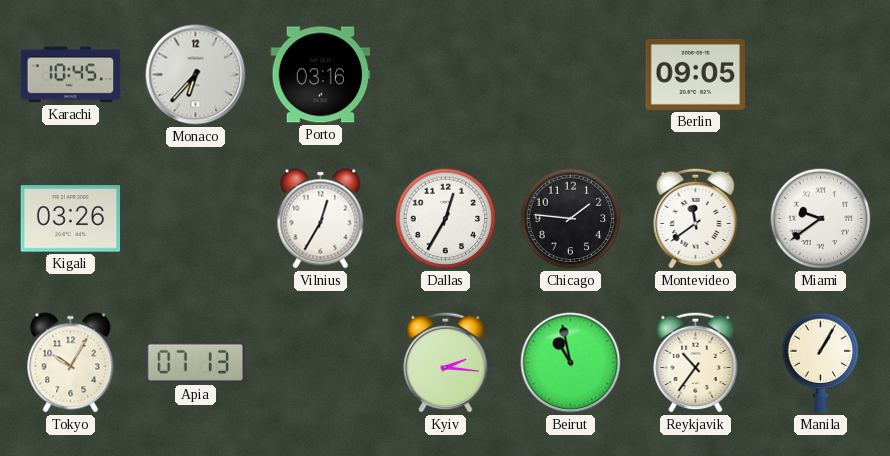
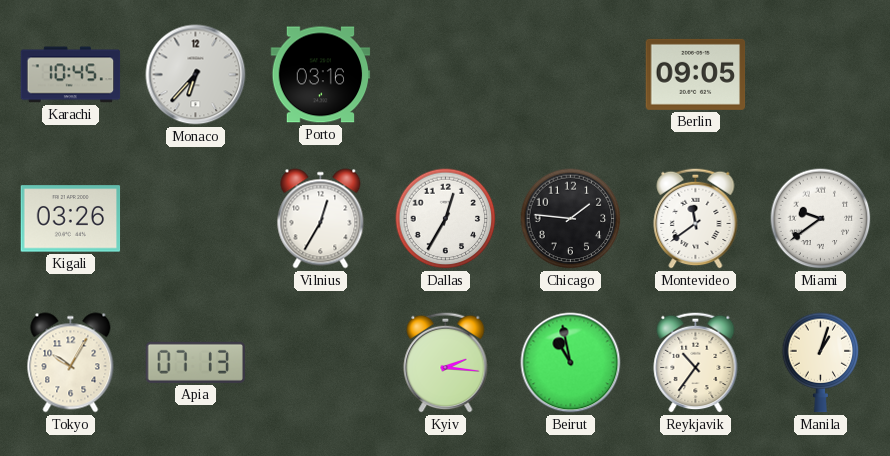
Manila: 1:05 -> 1:03
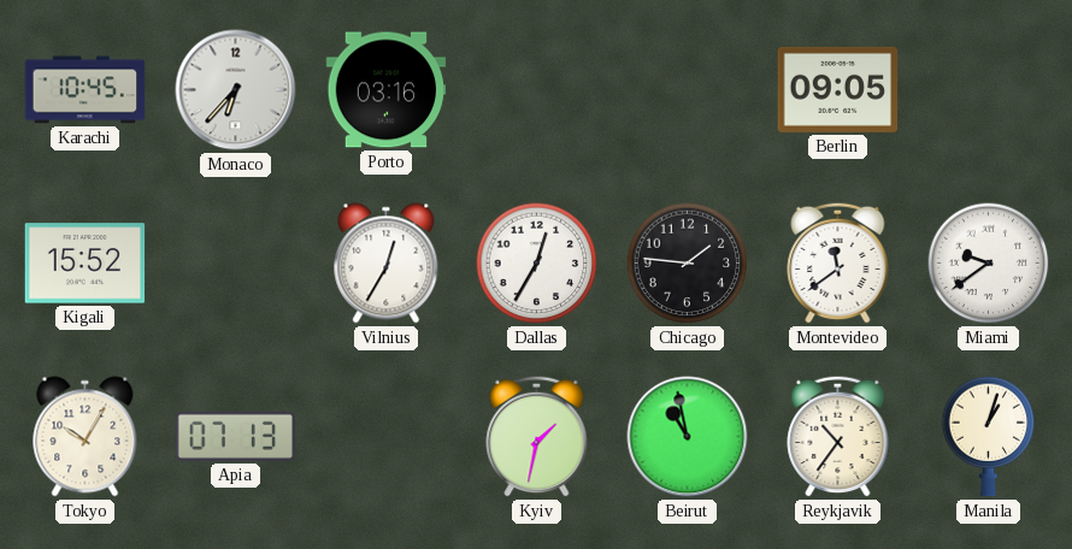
Kigali: 03:26 -> 15:52
Kyiv: 2:16 -> 1:32
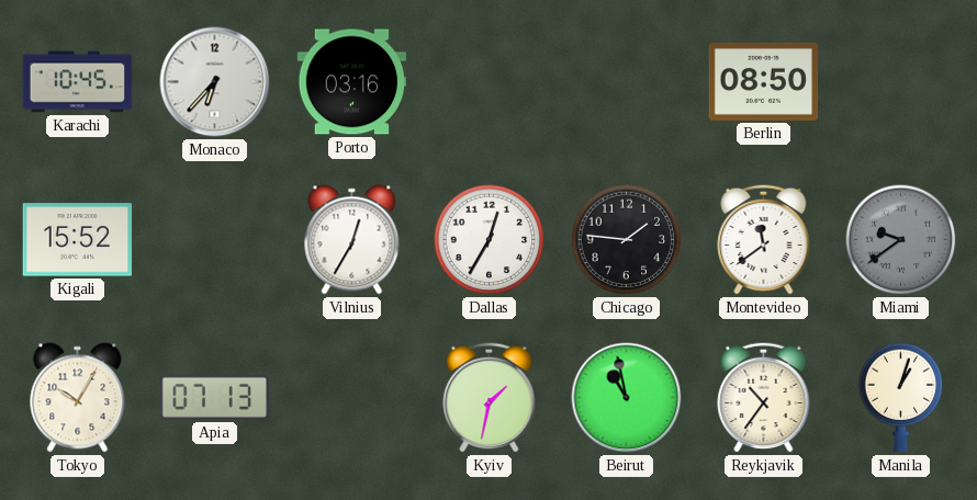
Berlin: 09:05 -> 08:50
Miami dial: white -> grey
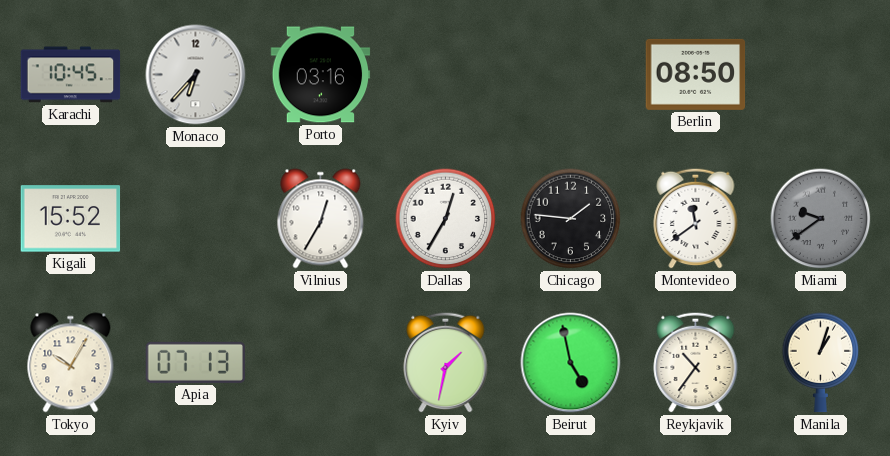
Beirut: 10:58 -> 4:58
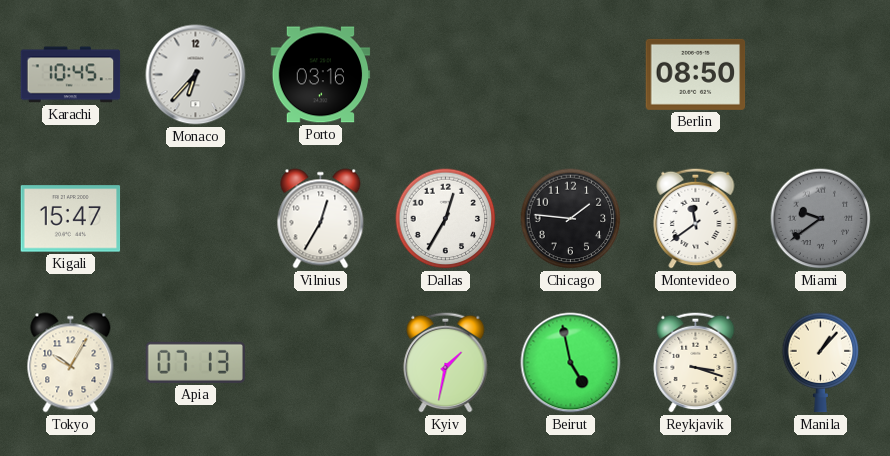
Kigali: 15:52 -> 15:47
Reykjavik: 10:36 -> 3:18
Manila: 1:03 -> 1:07
